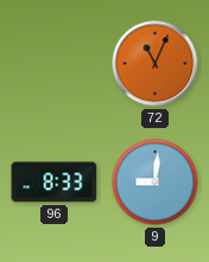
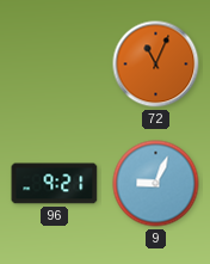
96: 8:33 -> 9:21
9: 9:01 -> 9:04
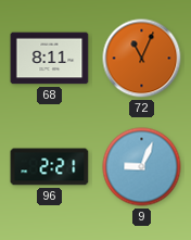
68: none -> 8:11
96: 9:21 -> 2:21
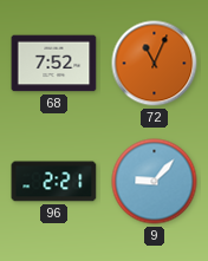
68: 8:11 -> 7:52
9: 9:04 -> 9:07
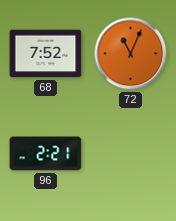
9: 9:07 -> none
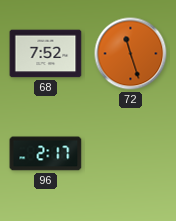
72: 11:04 -> 11:27
96: 2:21 -> 2:17
